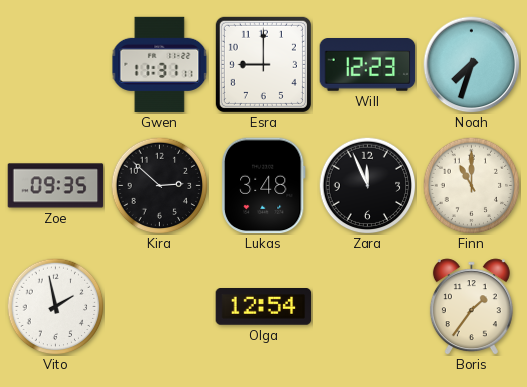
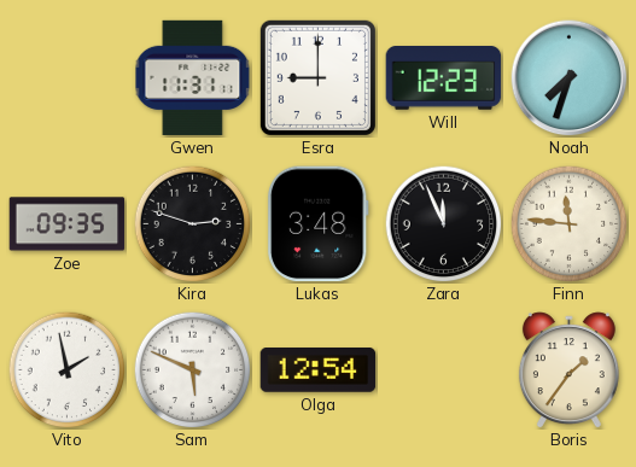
Kira: 2:52 -> 2:48
Finn: 11:00 -> 11:46
Sam: none -> 5:49
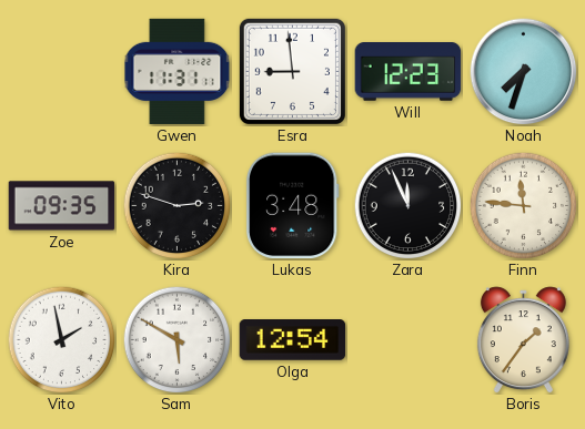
Esra: 9:00 -> 8:59
Sam: 5:49 -> 5:50
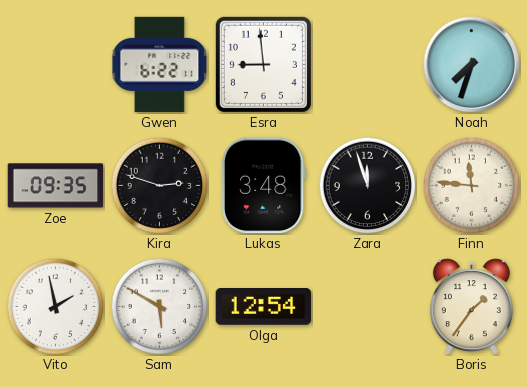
Gwen: 11:31 -> 6:22
Will: 12:23 -> none
Zara: 11:56 -> 11:57
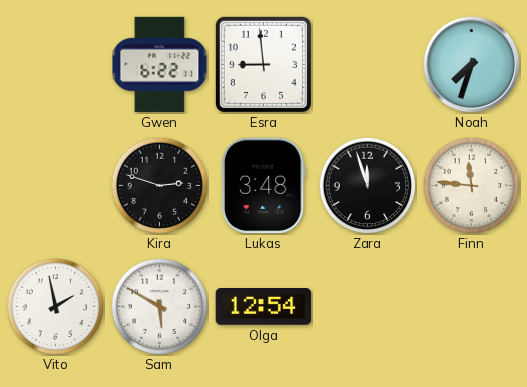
Zoe: 09:35 -> none
Boris: 1:36 -> none
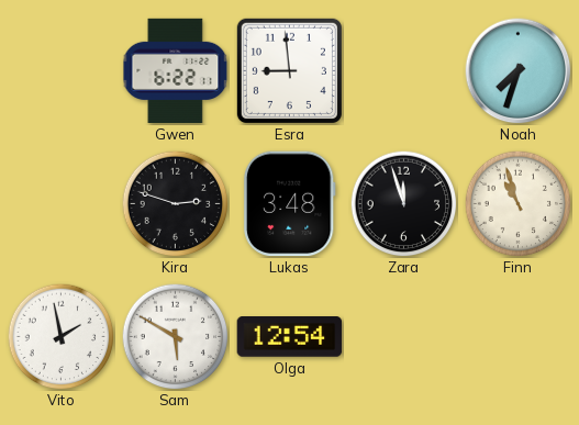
Finn: 11:46 -> 10:57
